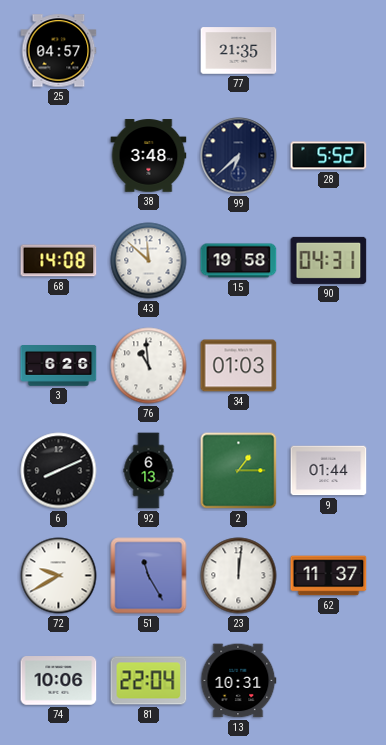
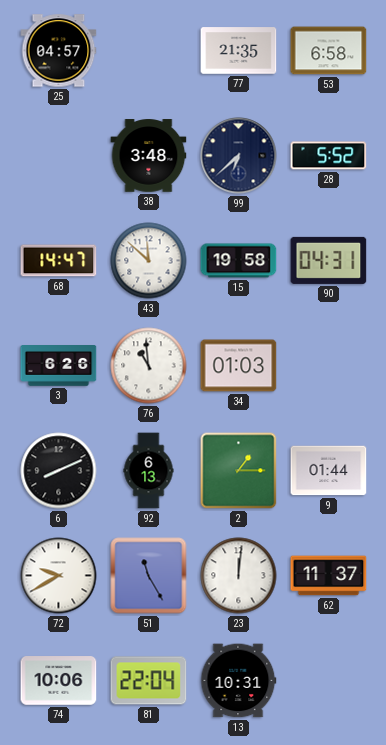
53: none -> 6:58
68: 14:08 -> 14:47
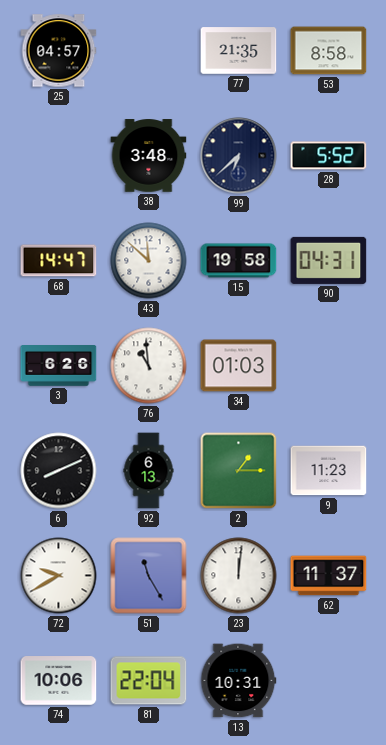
53: 6:58 -> 8:58
9: 01:44 -> 11:23
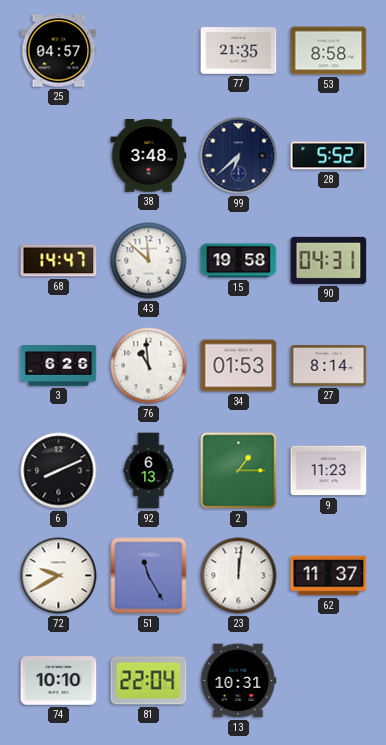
34: 01:03 -> 01:53
27: none -> 8:14
74: 10:06 -> 10:10
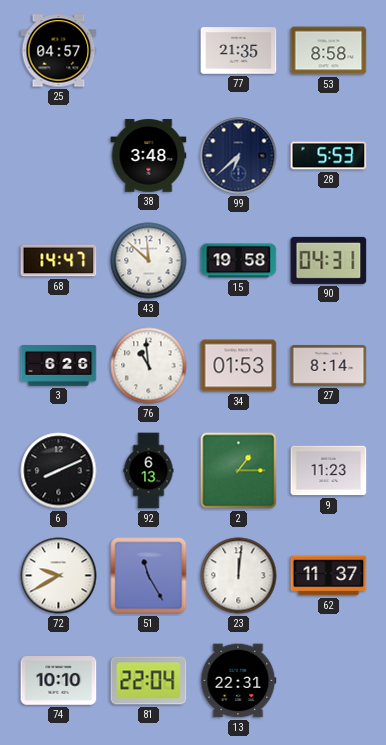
28: 5:52 -> 5:53
13: 10:31 -> 22:31
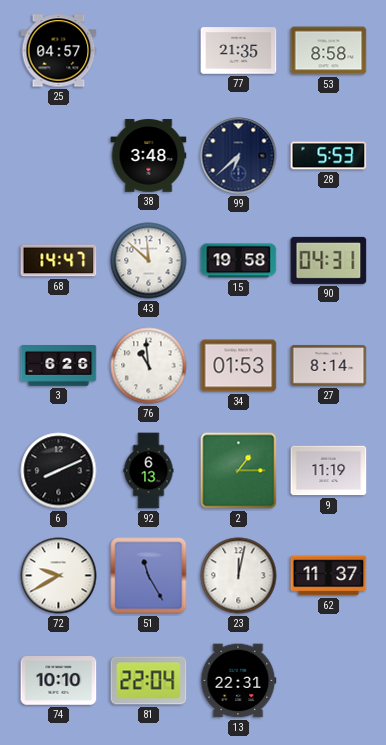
9: 11:23 -> 11:19
23: 12:01 -> 12:02
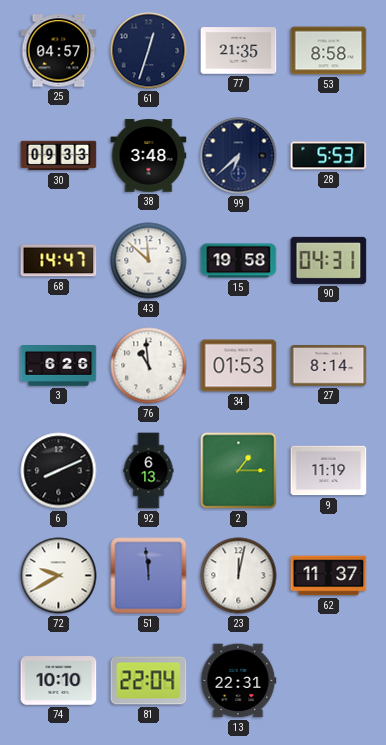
61: none -> 12:33
30: none -> 09:33
51: 11:25 -> 11:59
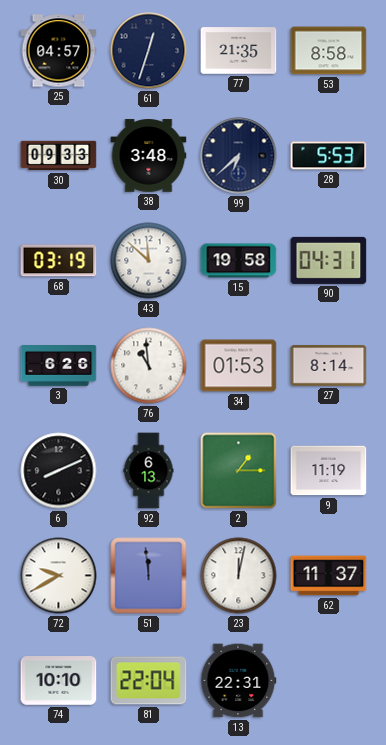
68: 14:47 -> 03:19
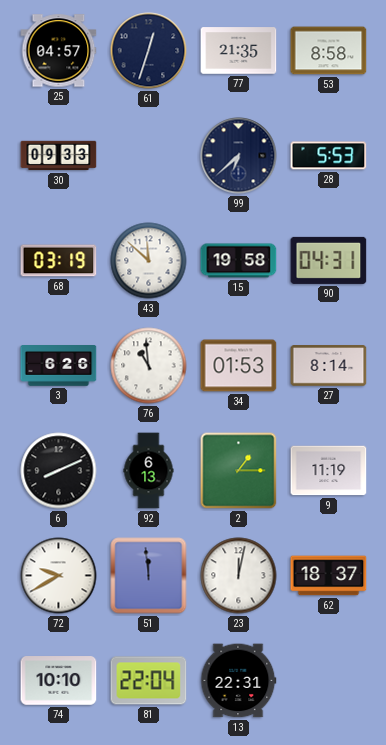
38: 3:48 -> none
62: 11:37 -> 18:37
